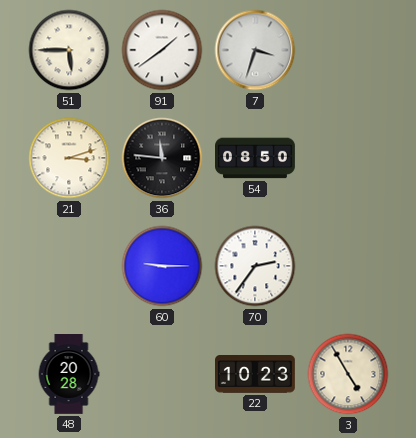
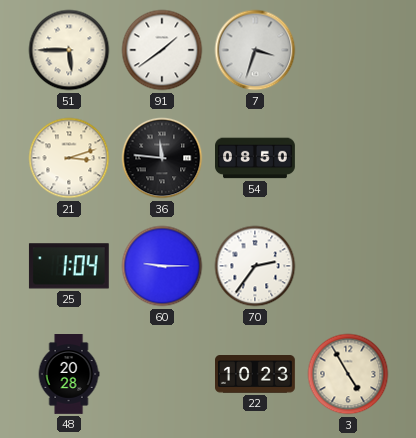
25: none -> 1:04
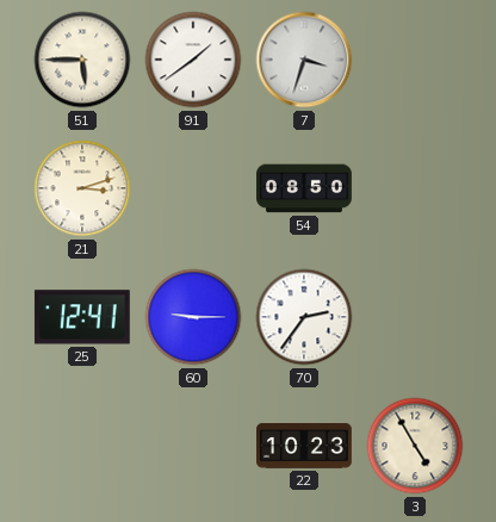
36: 11:46 -> none
25: 1:04 -> 12:41
48: 20:28 -> none
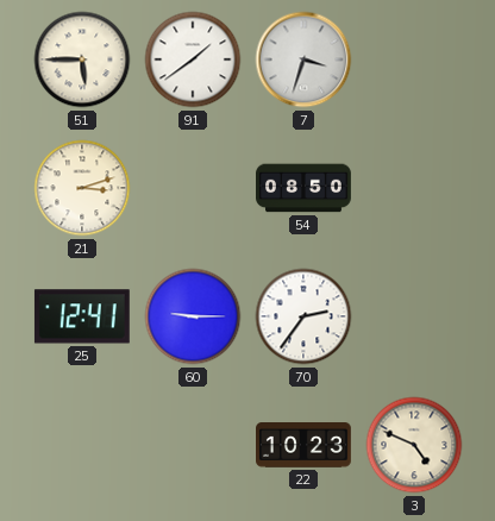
3: 4:55 -> 4:49
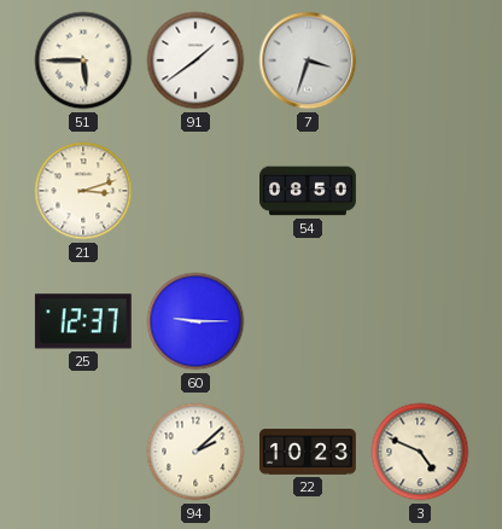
25: 12:41 -> 12:37
70: 2:36 -> none
94: none -> 2:08
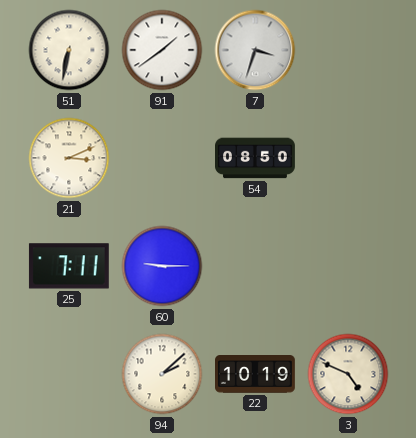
51: 5:45 -> 6:32
21: 3:12 -> 3:11
25: 12:37 -> 7:11
22: 10:23 -> 10:19
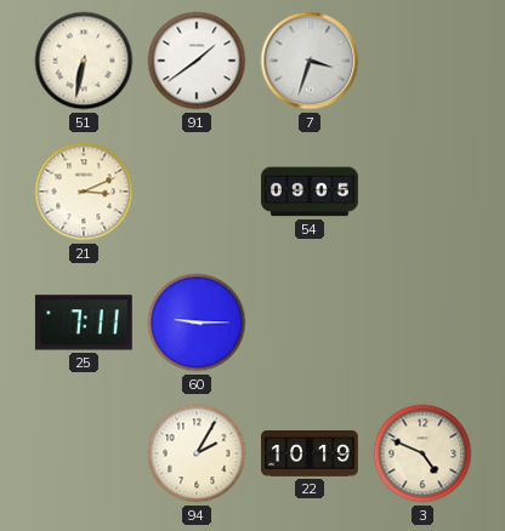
54: 08:50 -> 09:05
94: 2:08 -> 2:05
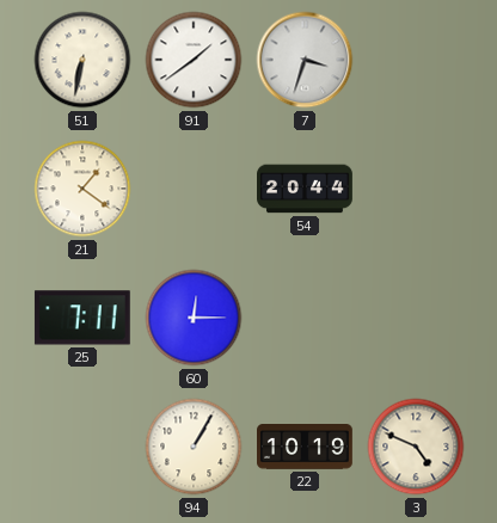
21: 3:11 -> 1:21
54: 09:05 -> 20:44
60: 9:15 -> 12:15
94: 2:05 -> 1:05
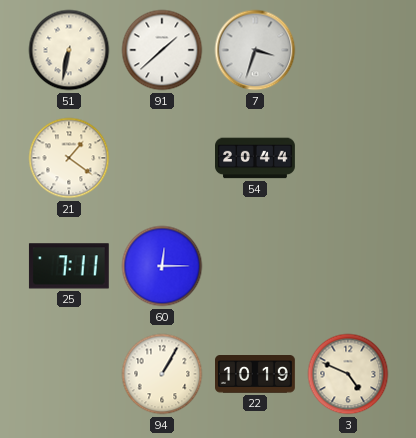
91: 1:39 -> 1:38
